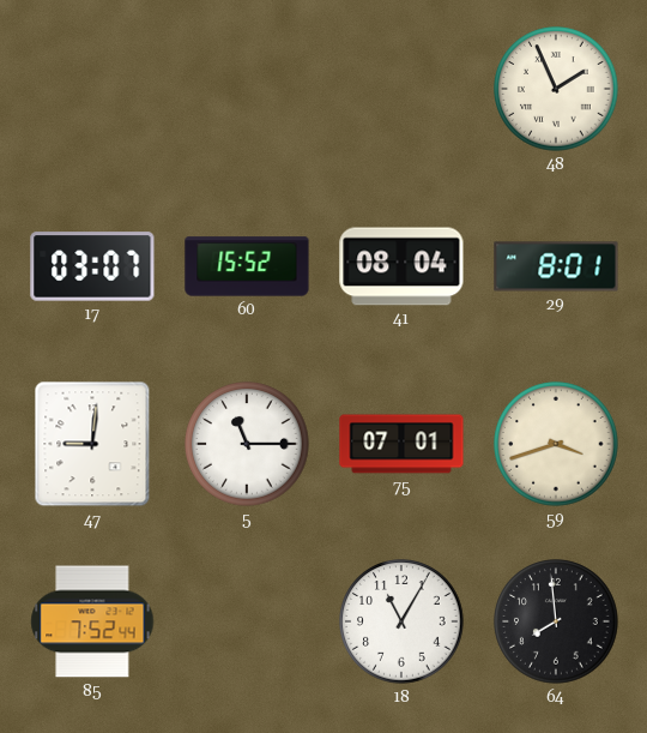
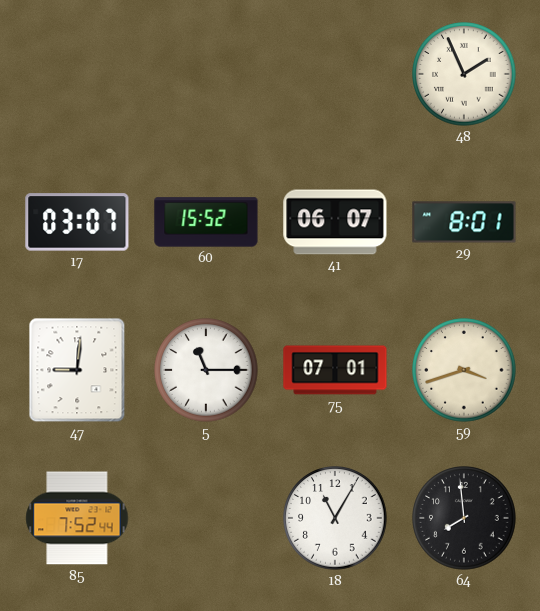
41: 08:04 -> 06:07
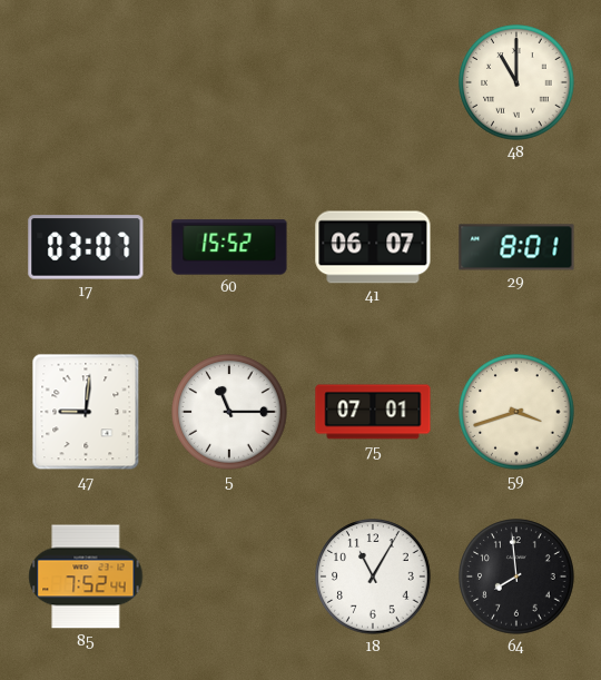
48: 1:56 -> 11:00
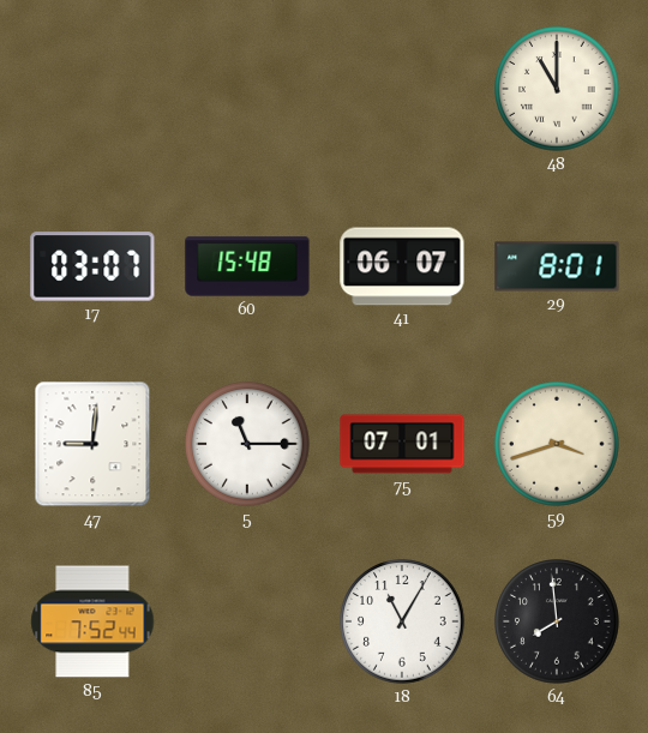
60: 15:52 -> 15:48
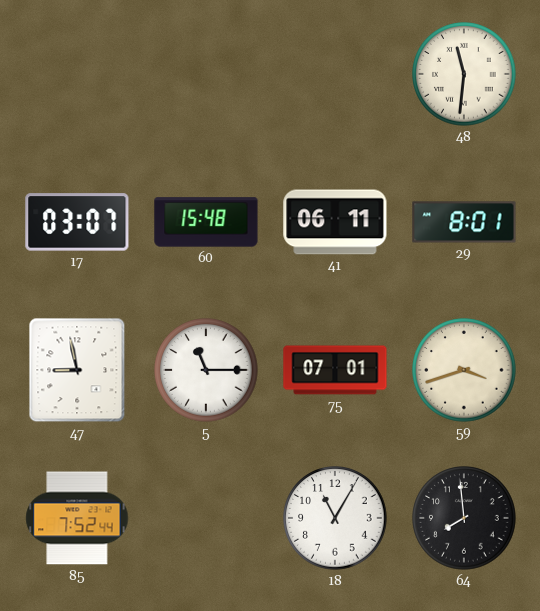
48: 11:00 -> 11:31
41: 06:07 -> 06:11
47: 9:01 -> 8:58
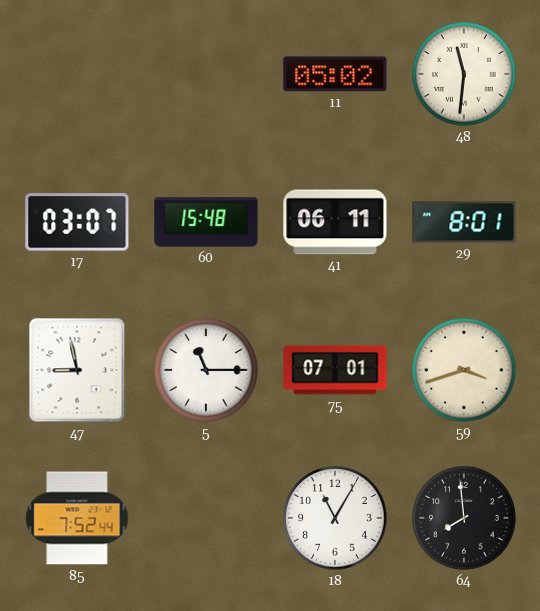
11: none -> 05:02
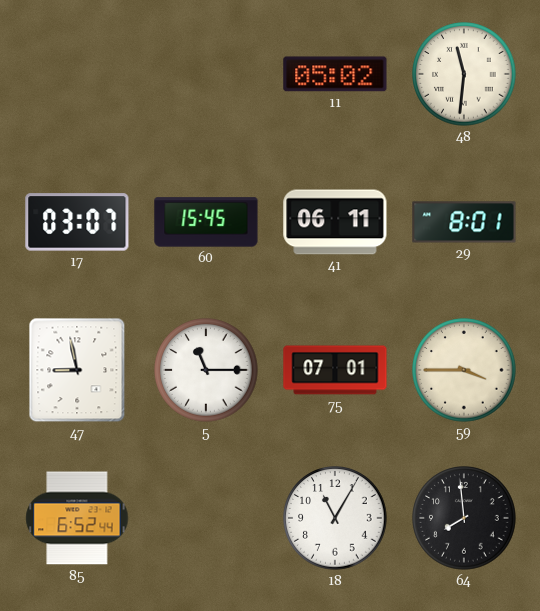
60: 15:48 -> 15:45
59: 3:42 -> 3:45
85: 7:52 -> 6:52
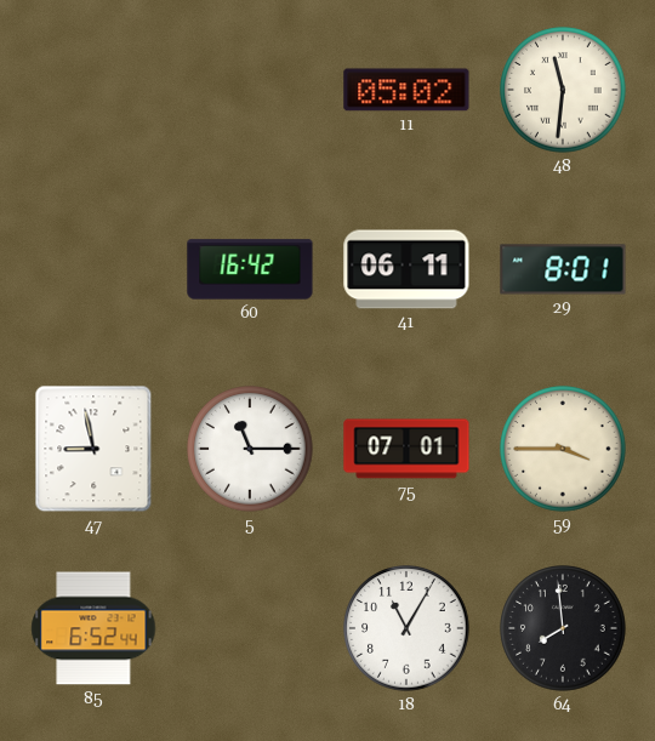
17: 03:07 -> none
60: 15:45 -> 16:42
